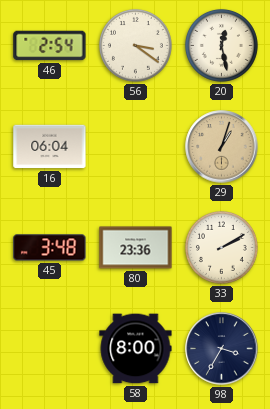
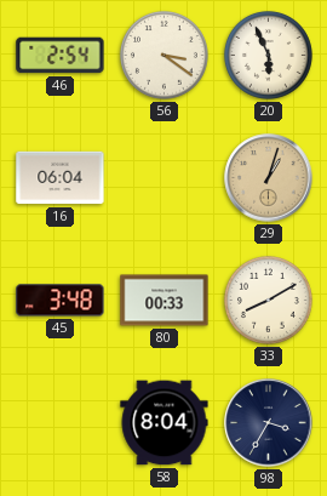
20: 12:28 -> 5:56
80: 23:36 -> 00:33
33: 2:10 -> 8:10
58: 8:00 -> 8:04
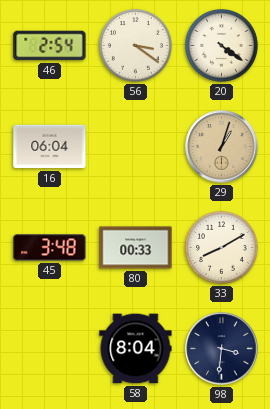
20: 5:56 -> 4:21
98: 3:35 -> 3:31
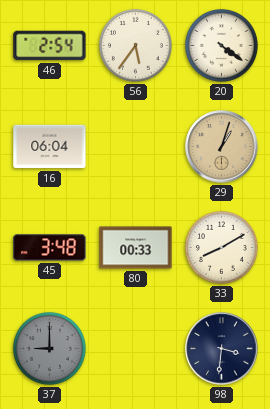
56: 3:21 -> 5:36
37: none -> 9:00
58: 8:04 -> none
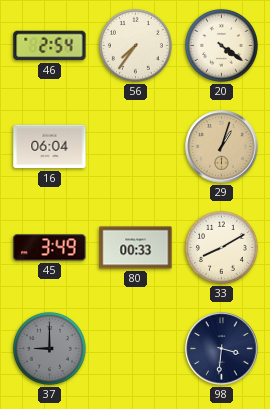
56: 5:36 -> 7:36
45: 3:48 -> 3:49
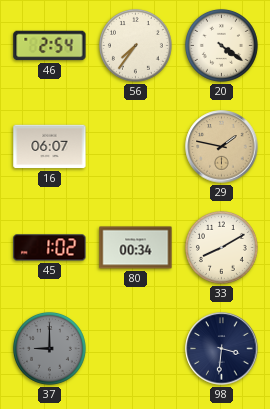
16: 06:04 -> 06:07
29: 1:03 -> 1:47
45: 3:49 -> 1:02
80: 00:33 -> 00:34
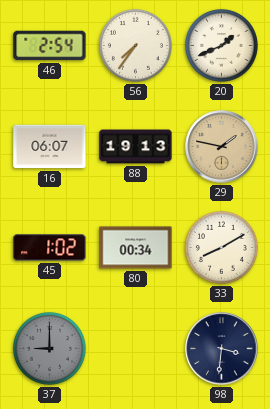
20: 4:21 -> 1:41
88: none -> 19:13
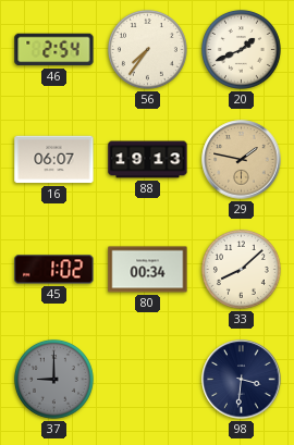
33: 8:10 -> 8:08
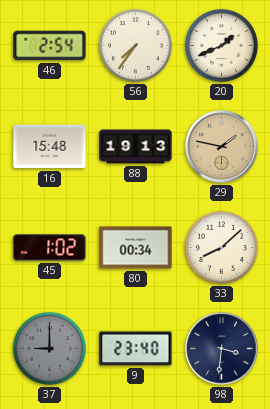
16: 06:07 -> 15:48
9: none -> 23:40
